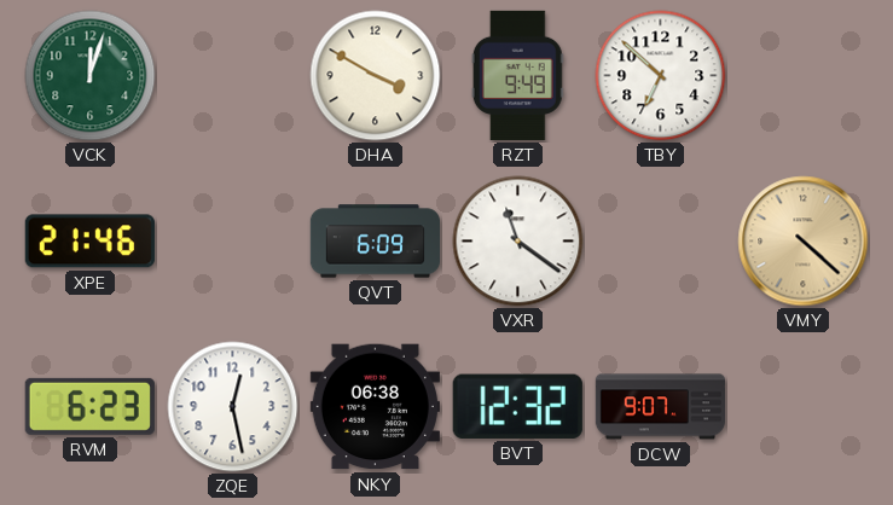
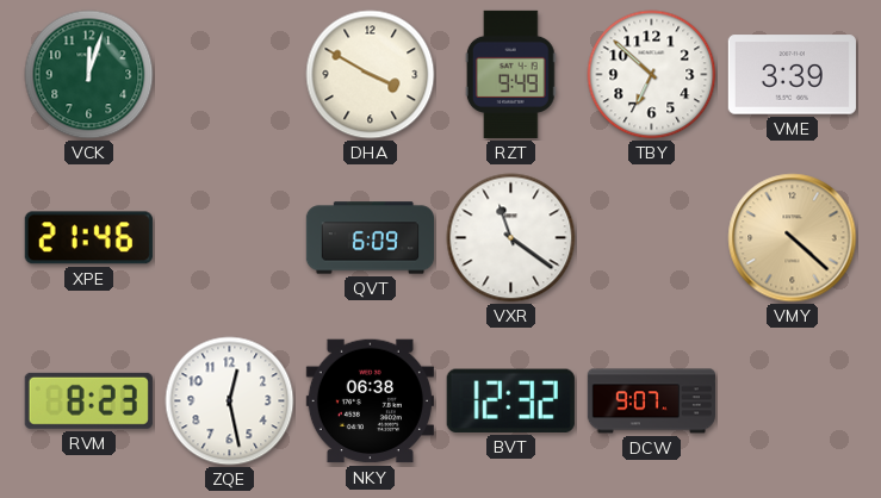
VME: none -> 3:39
RVM: 6:23 -> 8:23
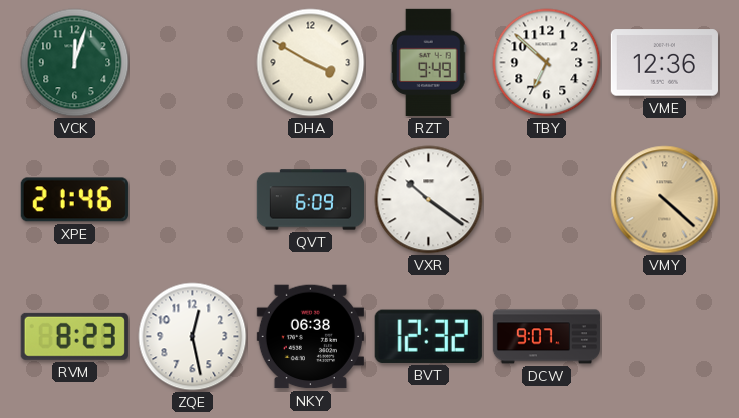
VME: 3:39 -> 12:36
VXR: 11:21 -> 10:21
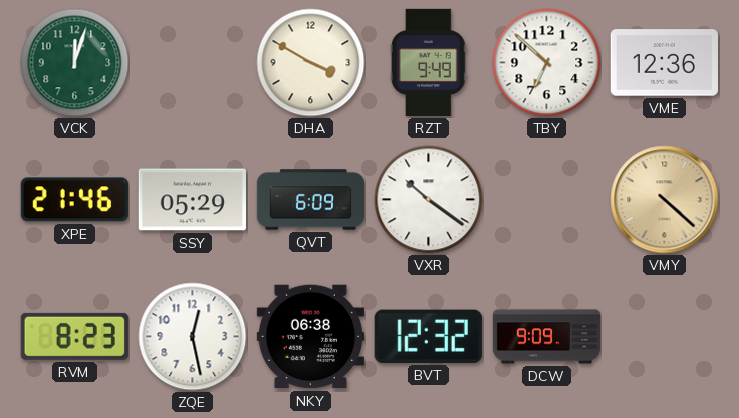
SSY: none -> 05:29
DCW: 9:07 -> 9:09
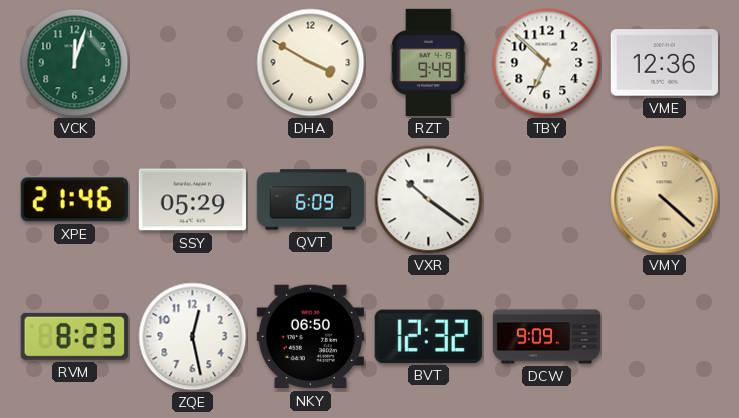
NKY: 06:38 -> 06:50
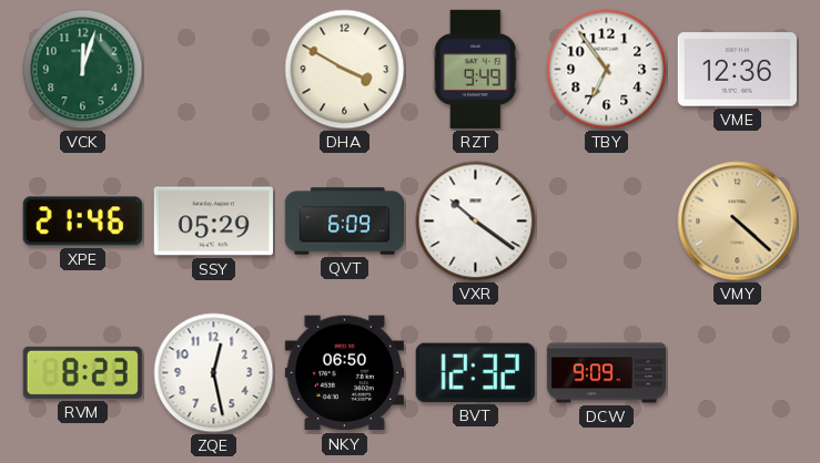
TBY: 6:52 -> 6:54
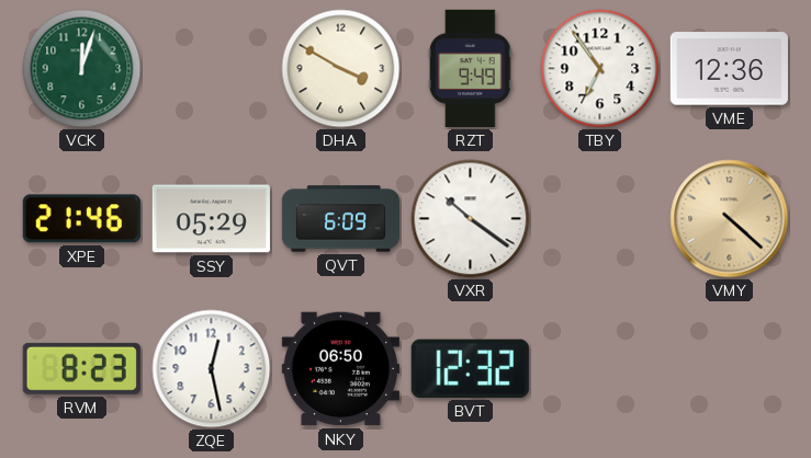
DCW: 9:09 -> none
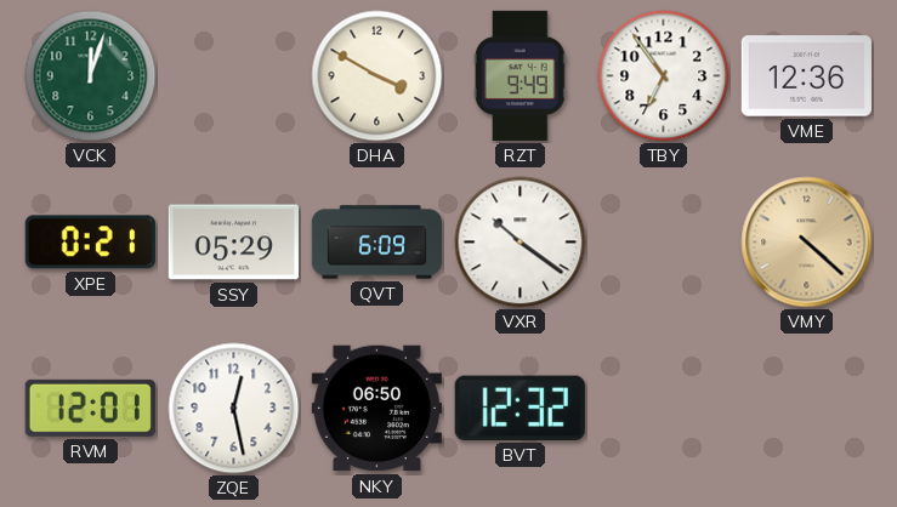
XPE: 21:46 -> 0:21
RVM: 8:23 -> 12:01
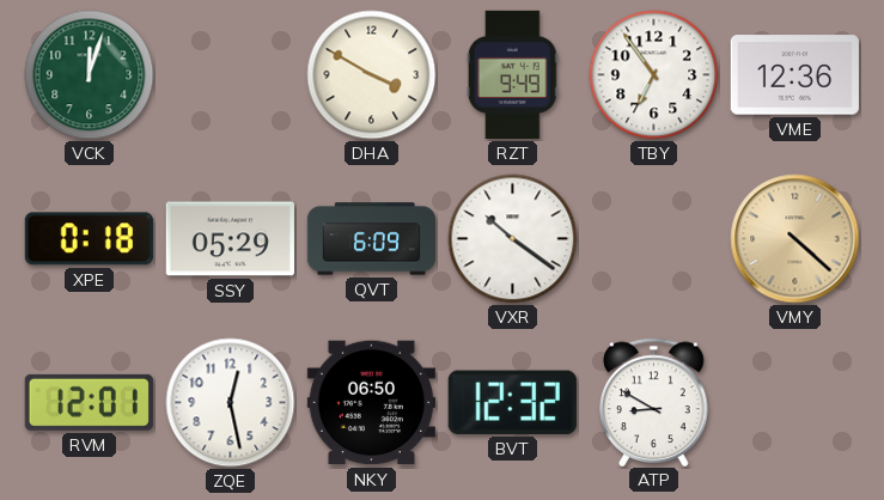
XPE: 0:21 -> 0:18
ATP: none -> 8:50
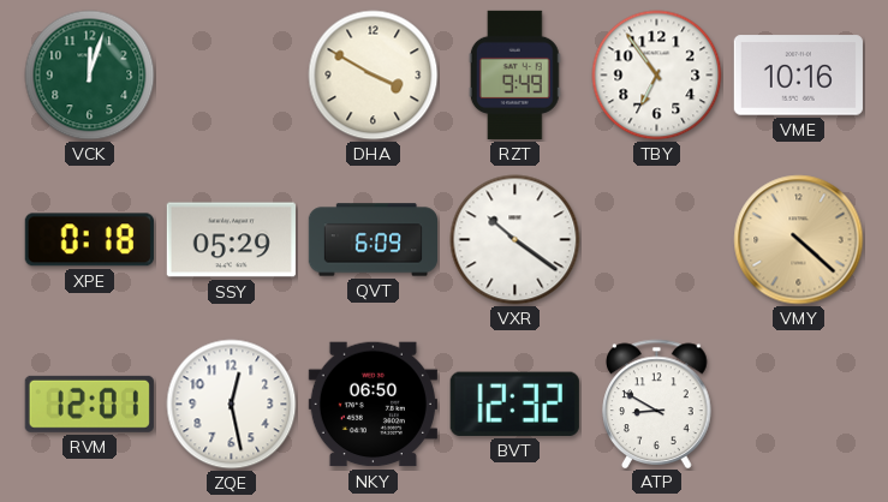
VME: 12:36 -> 10:16
